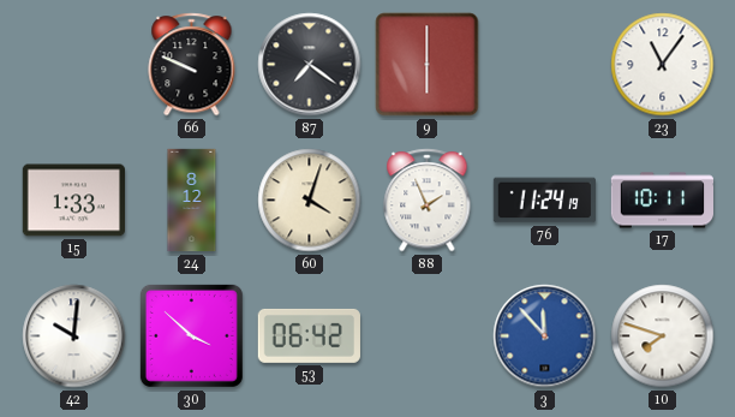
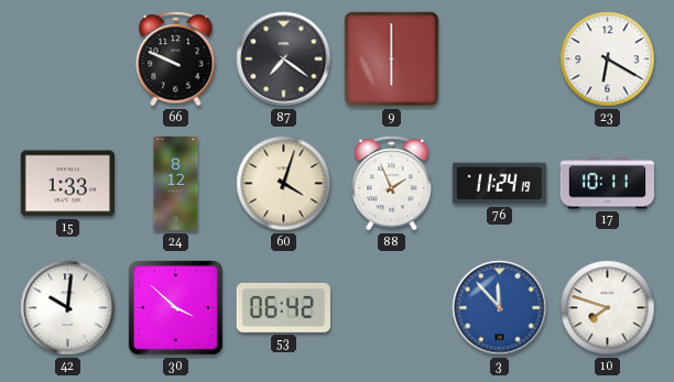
23: 11:06 -> 6:20
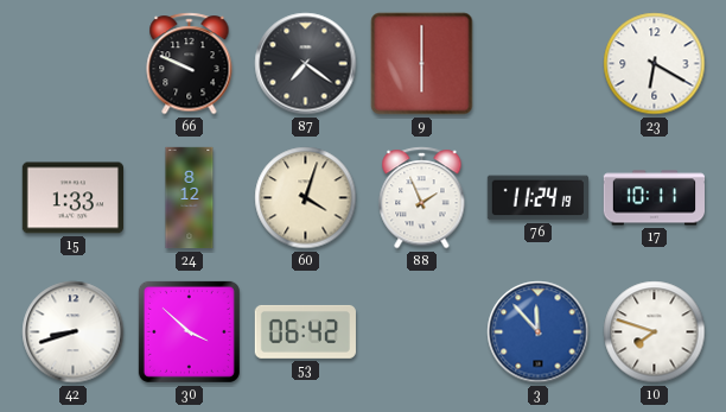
42: 10:01 -> 8:42
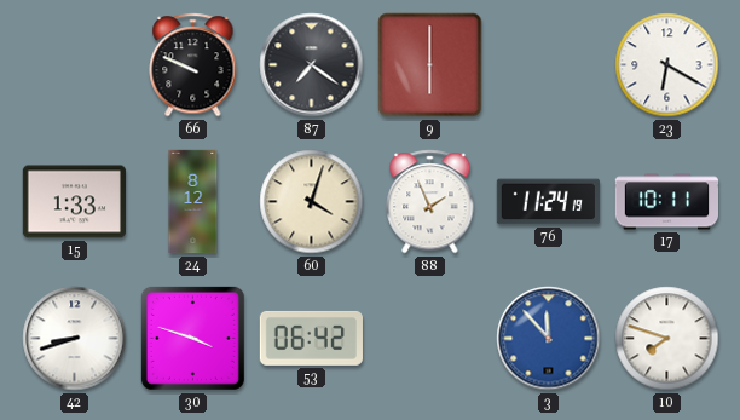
30: 3:52 -> 3:48
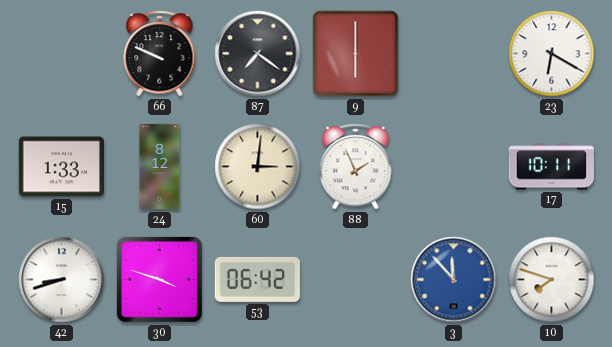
60: 4:03 -> 3:01
76: 11:24 -> none
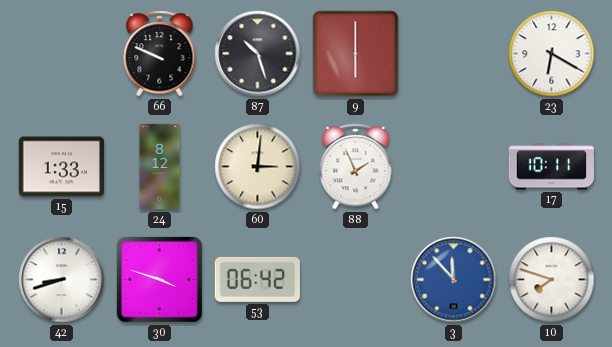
87: 7:21 -> 10:27
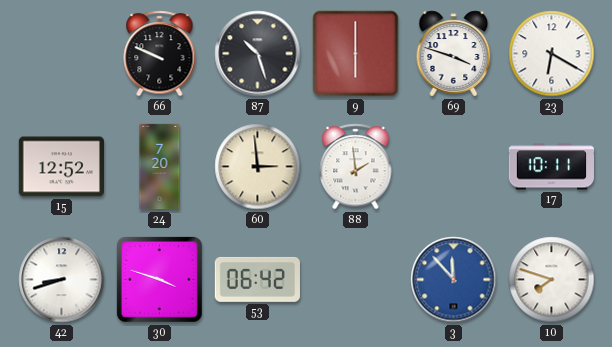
69: none -> 3:48
15: 1:33 -> 12:52
24: 8:12 -> 7:20
60: 3:01 -> 2:59
88: 1:56 -> 1:59
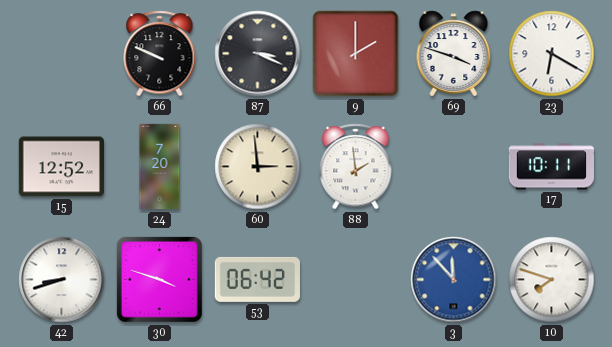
87: 10:27 -> 3:19
9: 6:00 -> 2:00
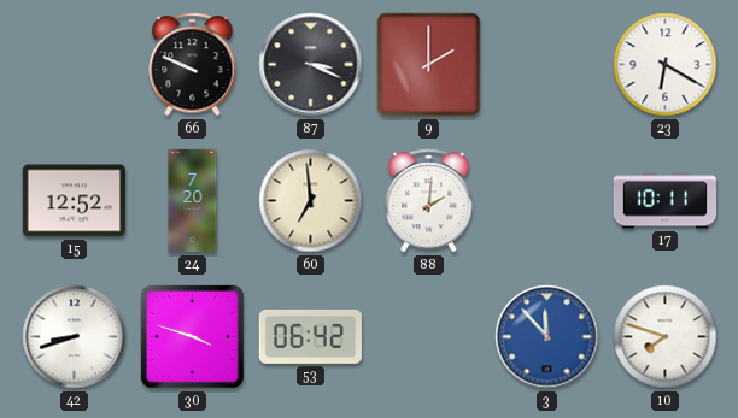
69: 3:48 -> none
60: 2:59 -> 6:59
88: 1:59 -> 2:01
